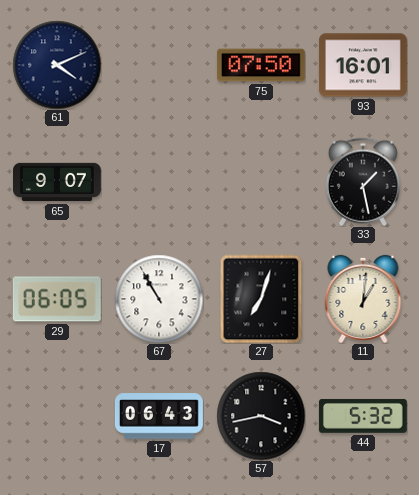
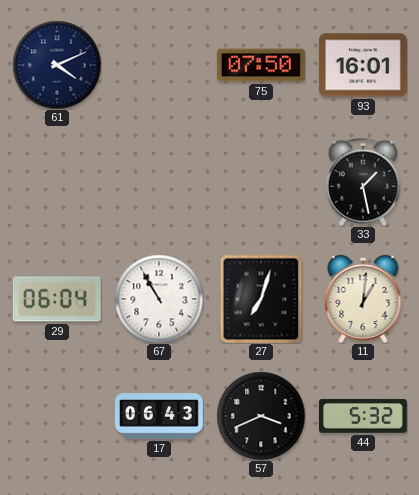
65: 9:07 -> none
29: 06:05 -> 06:04
57: 3:43 -> 3:41
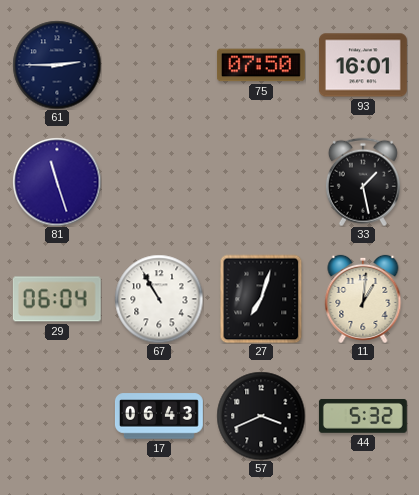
61: 4:11 -> 2:45
81: none -> 11:27
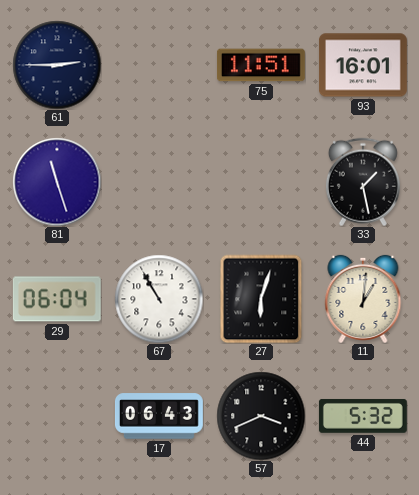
75: 07:50 -> 11:51
27: 7:03 -> 6:03
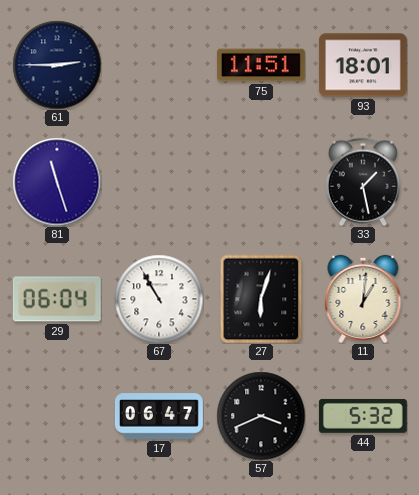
93: 16:01 -> 18:01
17: 06:43 -> 06:47
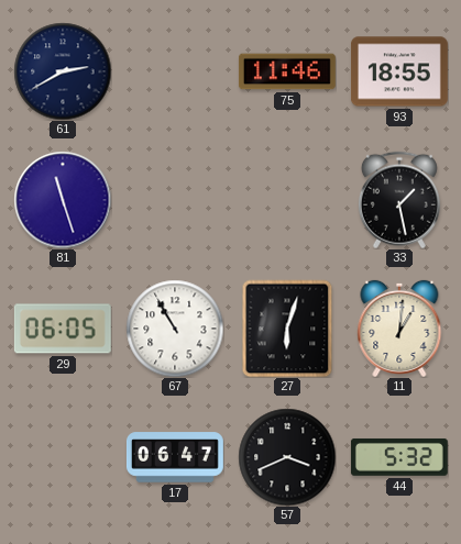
61: 2:45 -> 2:40
75: 11:51 -> 11:46
93: 18:01 -> 18:55
29: 06:04 -> 06:05
